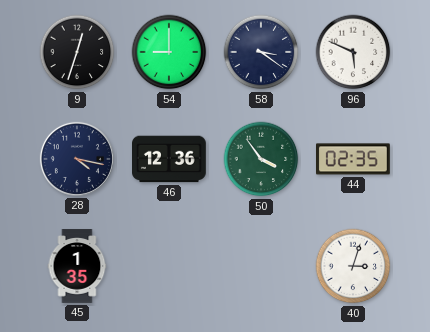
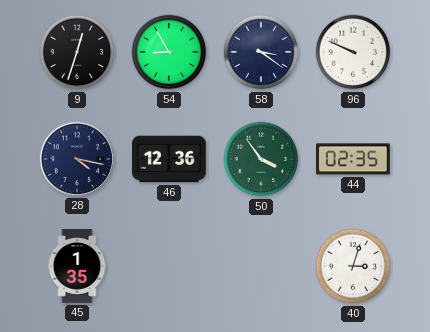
54: 9:00 -> 8:55
96: 5:49 -> 9:49
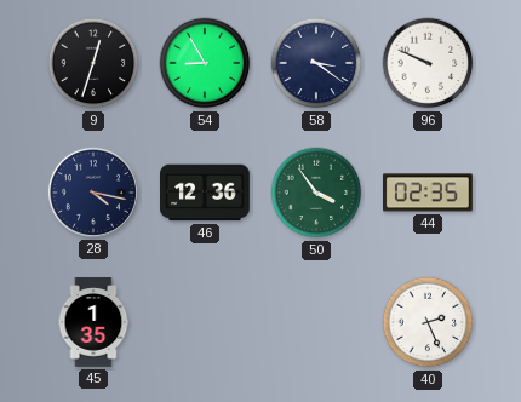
40: 3:03 -> 2:26
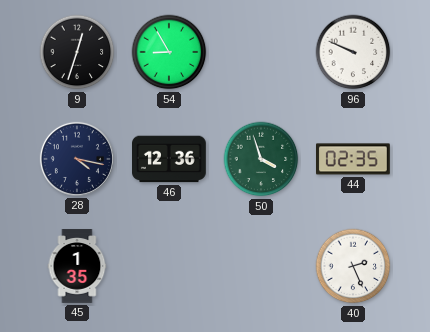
58: 3:21 -> none
50: 3:54 -> 3:57
